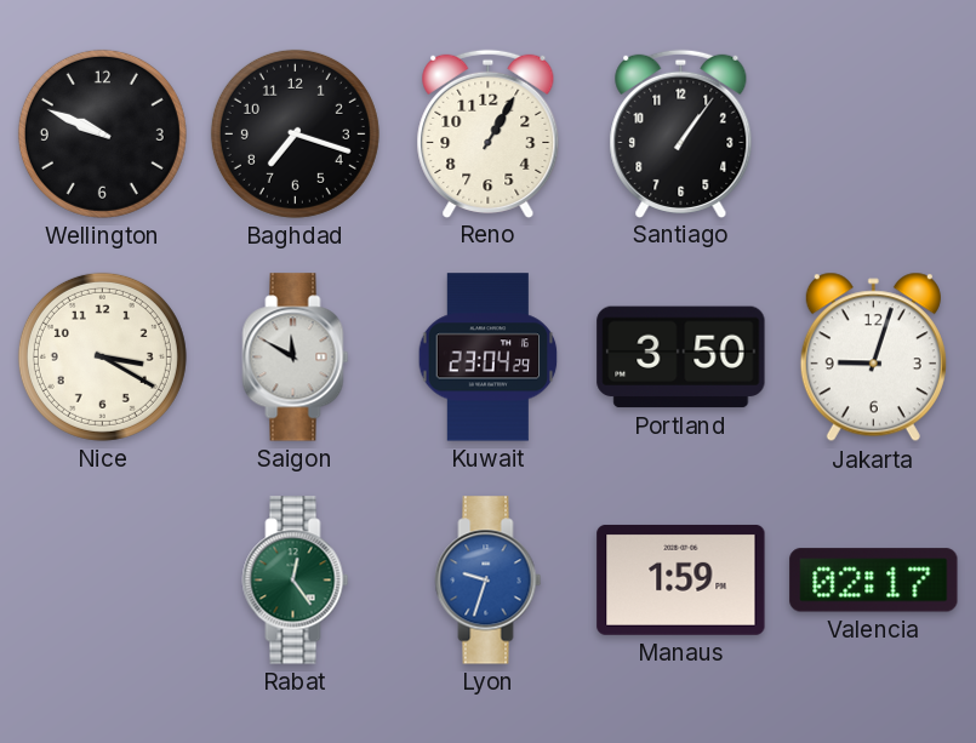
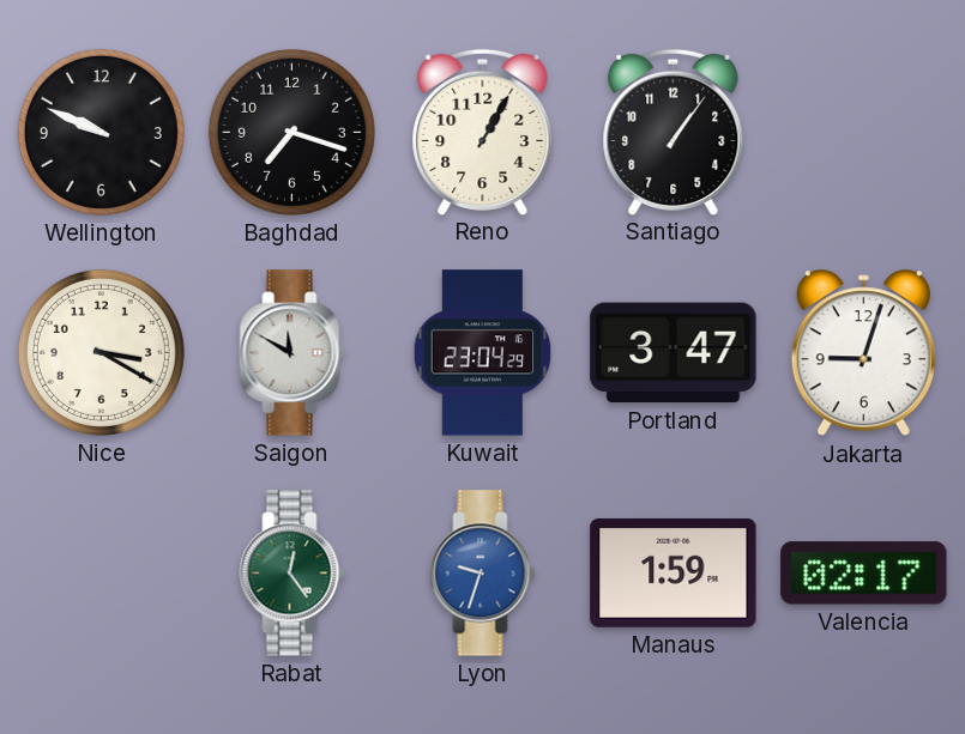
Portland: 3:50 -> 3:47
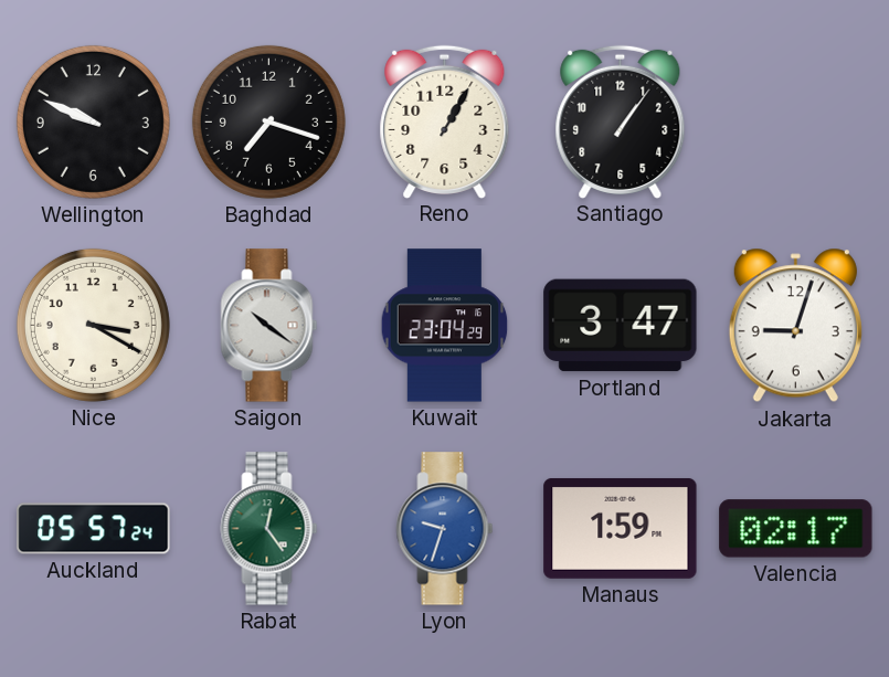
Saigon: 11:50 -> 10:21
Auckland: none -> 05:57
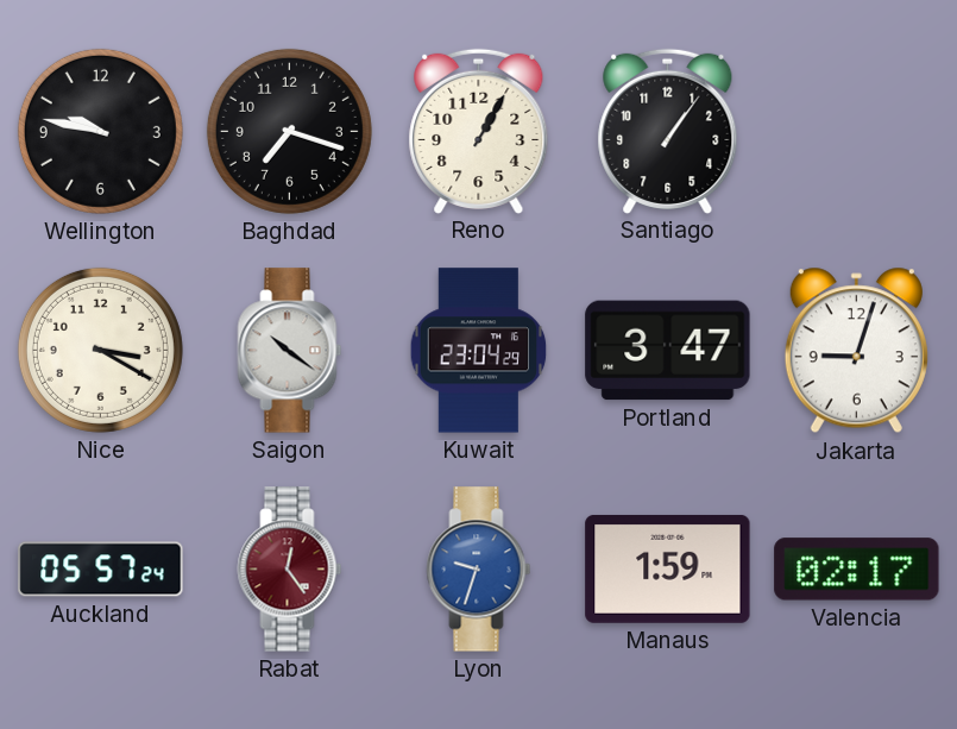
Wellington: 9:49 -> 9:47
Rabat dial: green -> burgundy
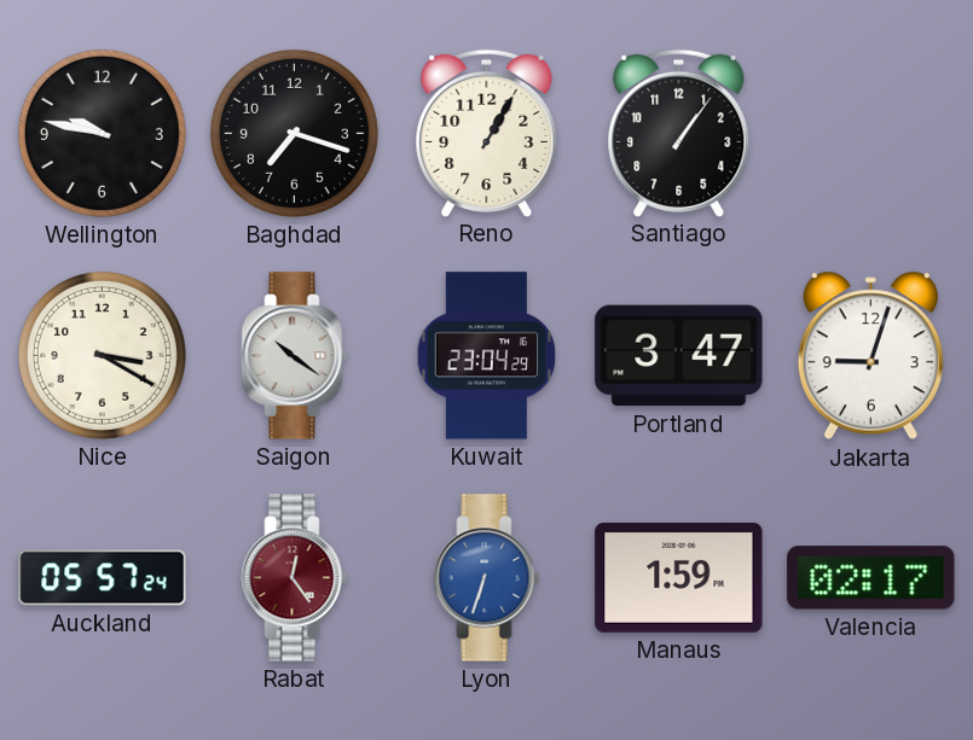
Lyon: 9:33 -> 6:33
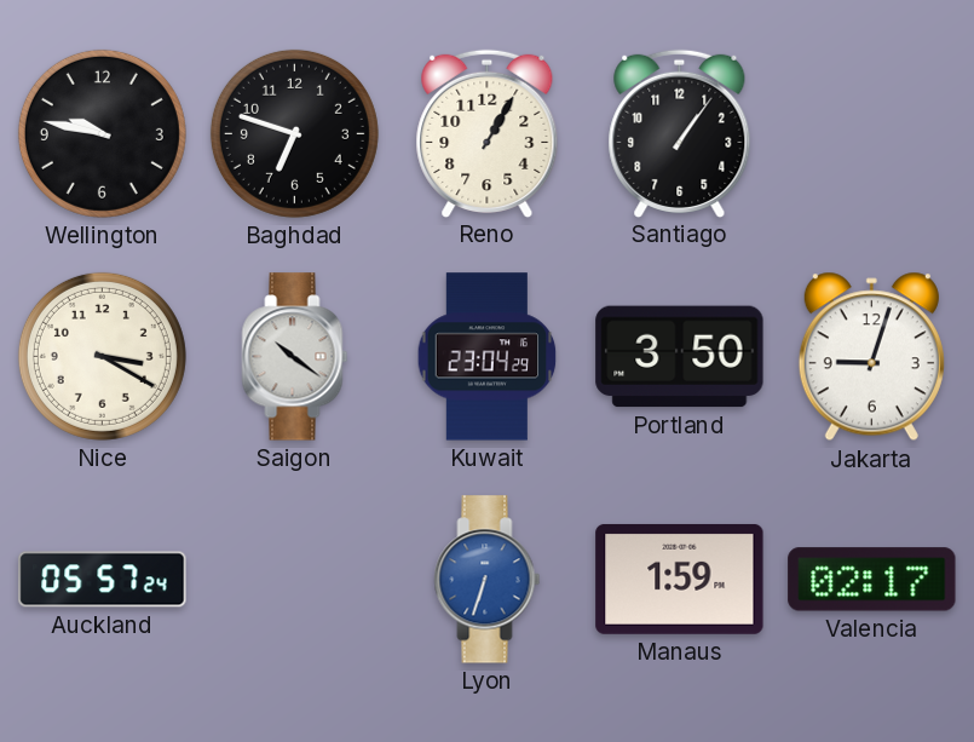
Baghdad: 7:18 -> 6:48
Portland: 3:47 -> 3:50
Rabat: 12:24 -> none
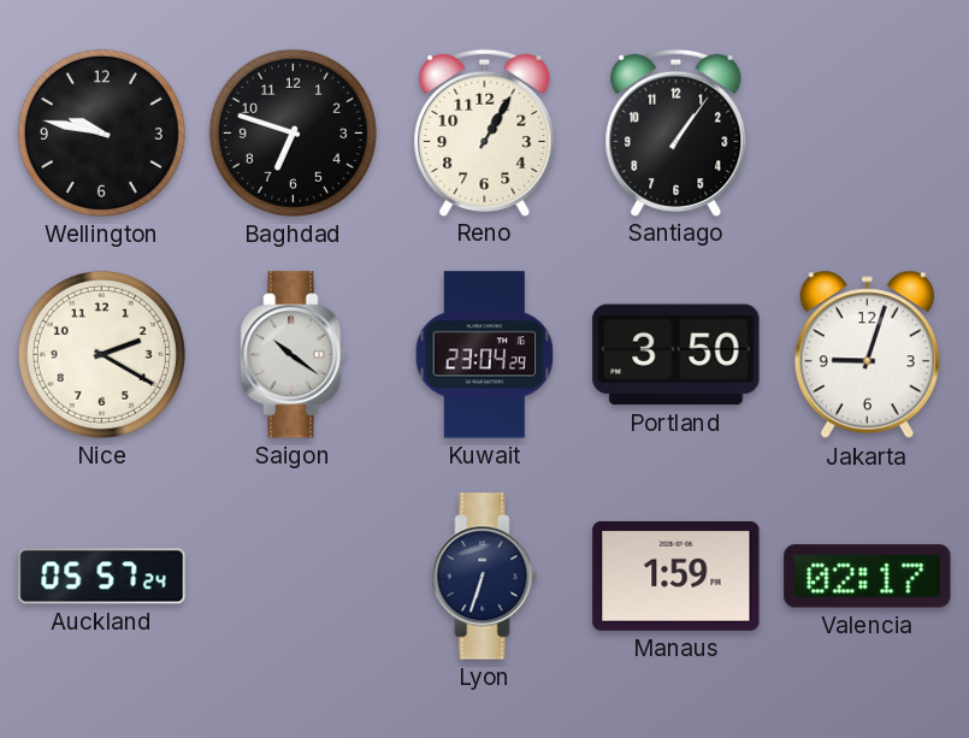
Nice: 3:20 -> 2:20
Lyon dial: blue -> navy
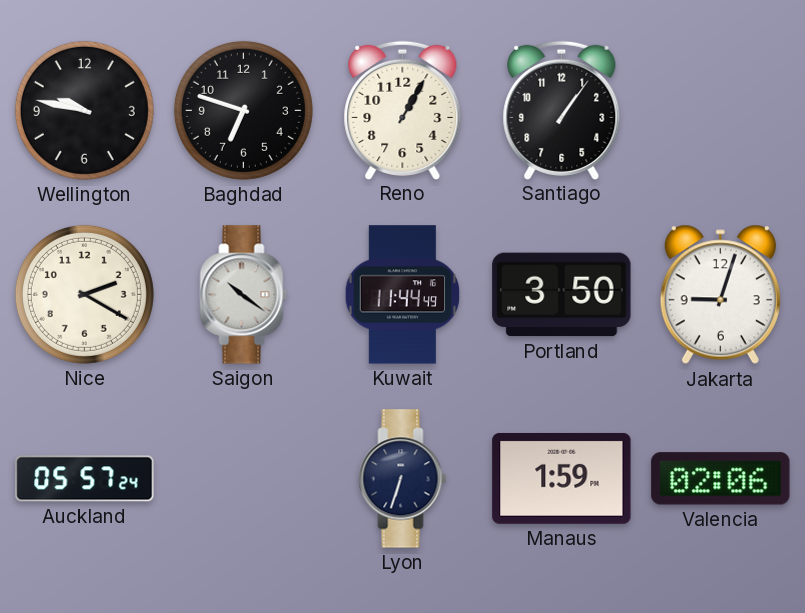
Kuwait: 23:04 -> 11:44
Valencia: 02:17 -> 02:06
